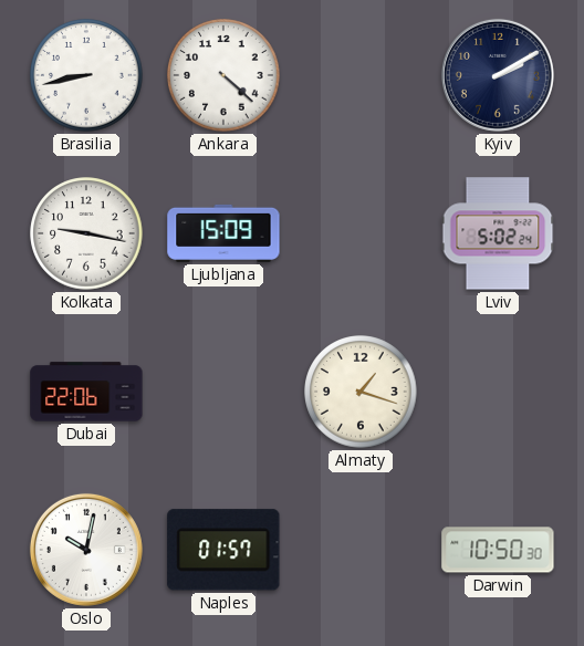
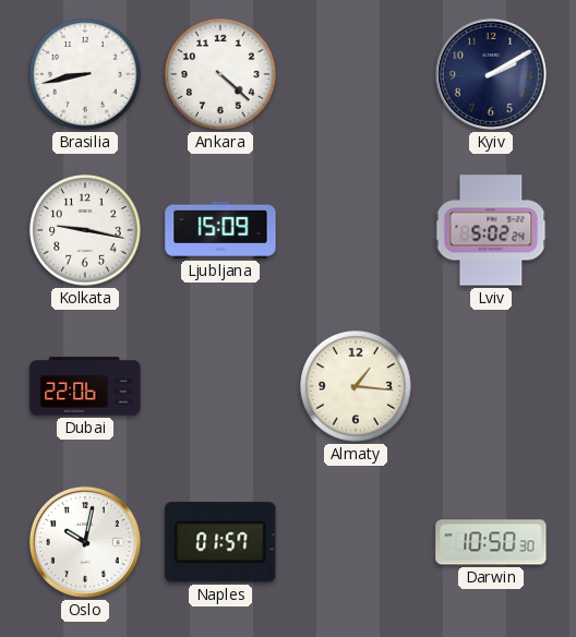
Almaty: 1:18 -> 1:16
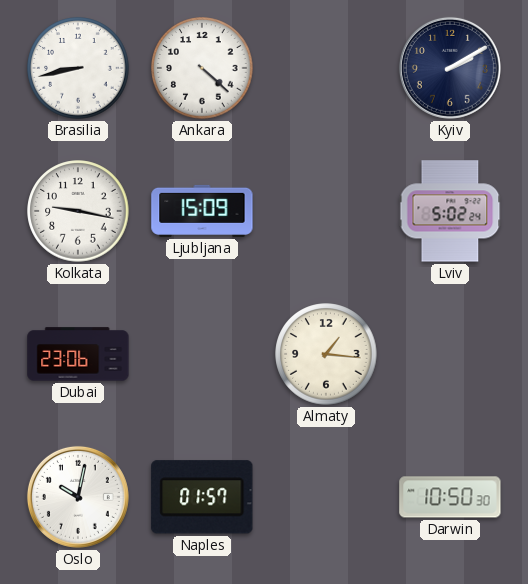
Dubai: 22:06 -> 23:06
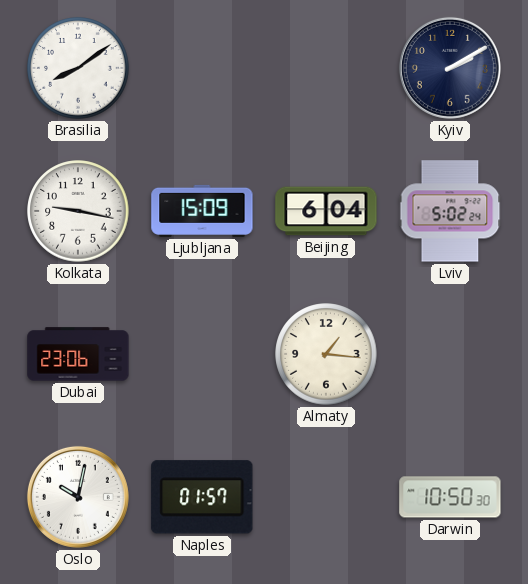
Brasilia: 8:43 -> 8:09
Ankara: 4:22 -> none
Beijing: none -> 6:04
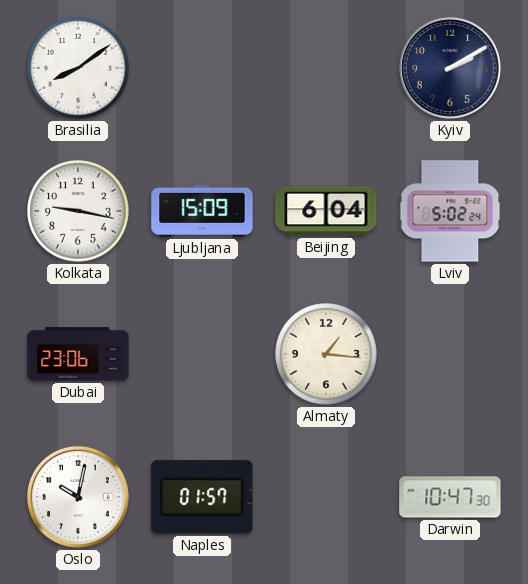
Darwin: 10:50 -> 10:47
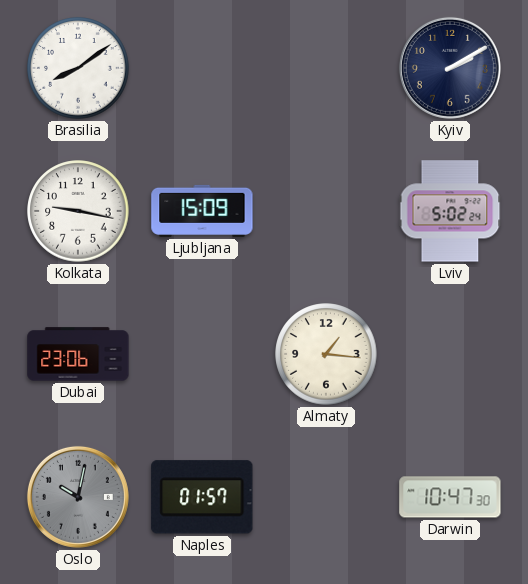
Beijing: 6:04 -> none
Oslo dial: white -> grey
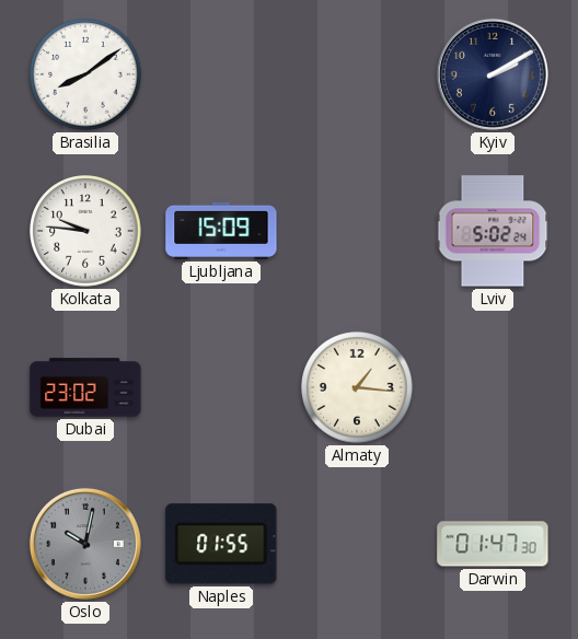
Kolkata: 9:17 -> 9:46
Dubai: 23:06 -> 23:02
Naples: 01:57 -> 01:55
Darwin: 10:47 -> 01:47
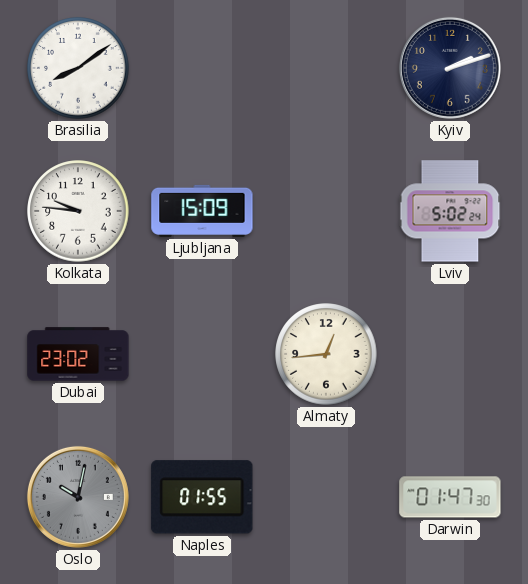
Kyiv: 2:10 -> 2:12
Almaty: 1:16 -> 12:44
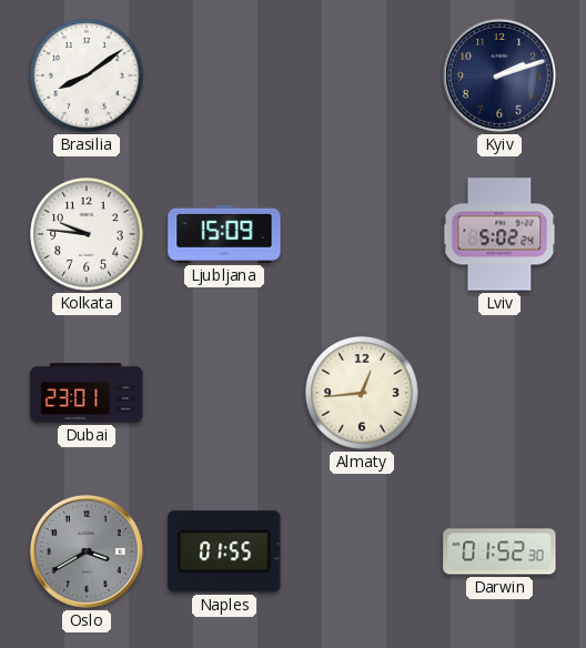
Dubai: 23:02 -> 23:01
Oslo: 10:02 -> 3:40
Darwin: 01:47 -> 01:52
